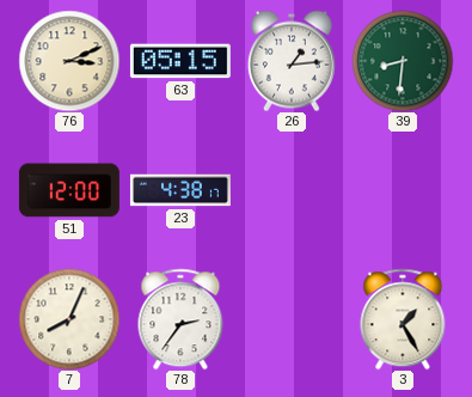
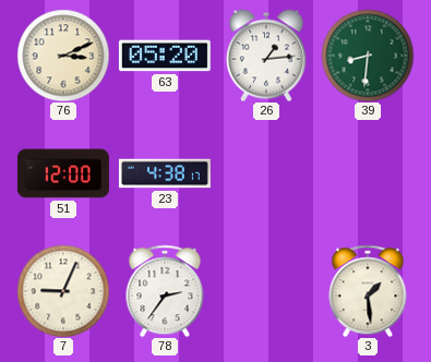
63: 05:15 -> 05:20
7: 8:04 -> 9:04
3: 1:25 -> 1:29
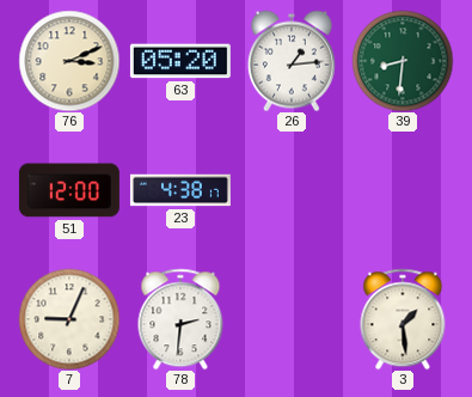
78: 2:36 -> 2:31
